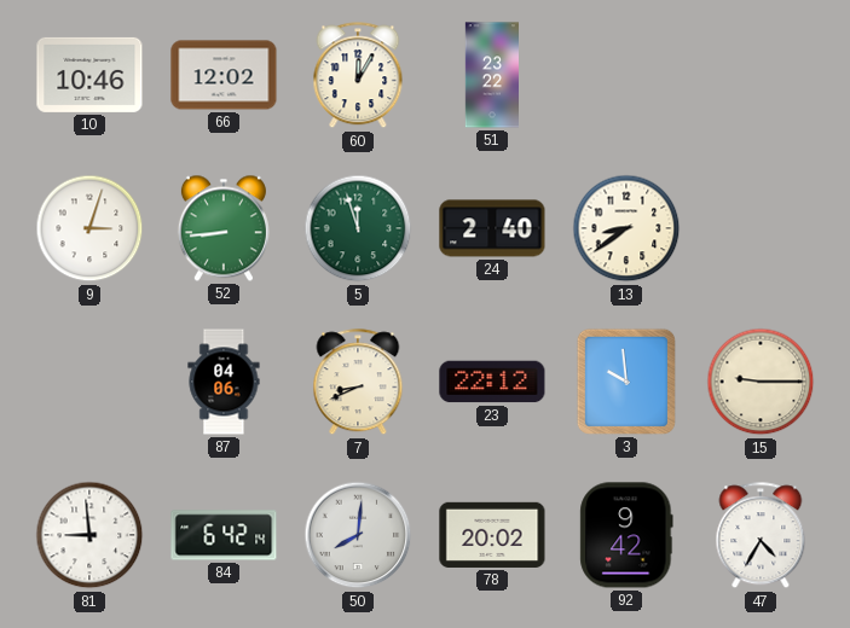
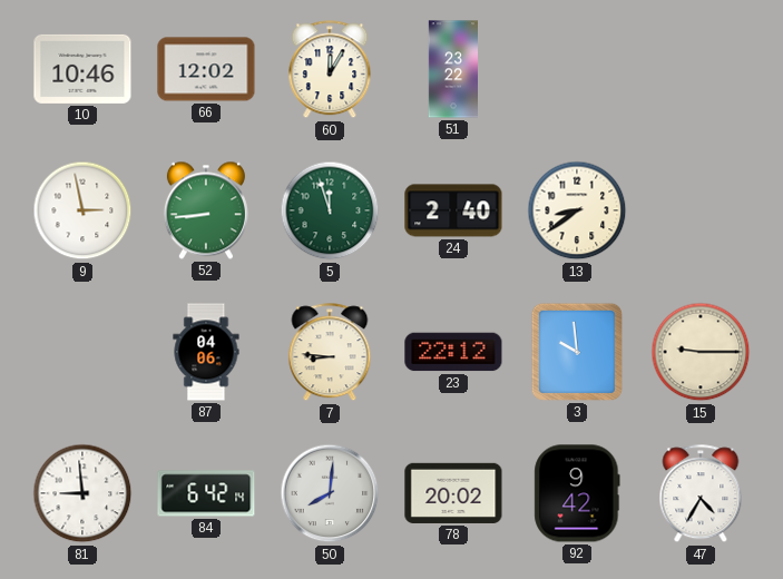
9: 3:03 -> 2:58
7: 8:41 -> 8:46
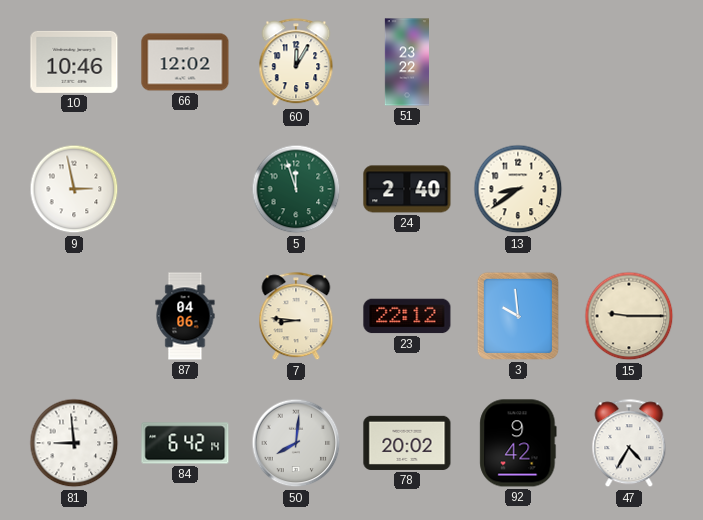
52: 8:44 -> none
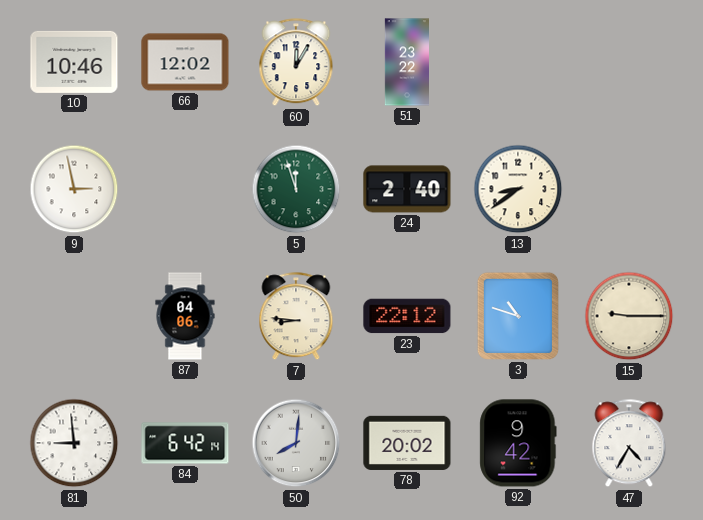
3: 9:59 -> 10:48
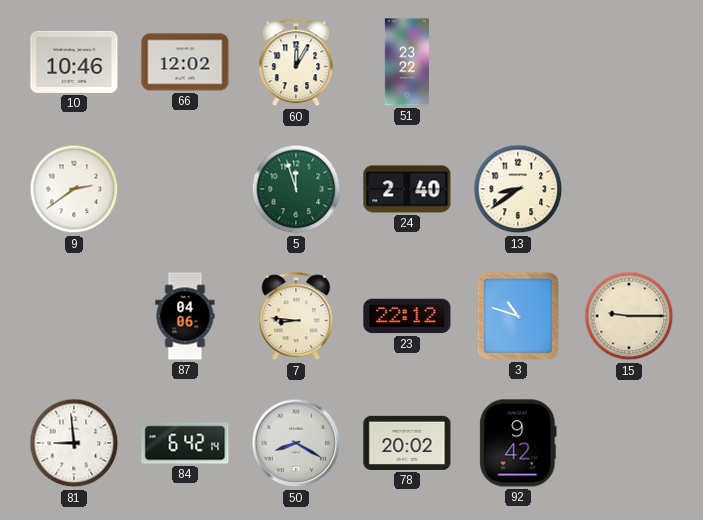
9: 2:58 -> 2:39
50: 8:01 -> 8:20
47: 4:35 -> none
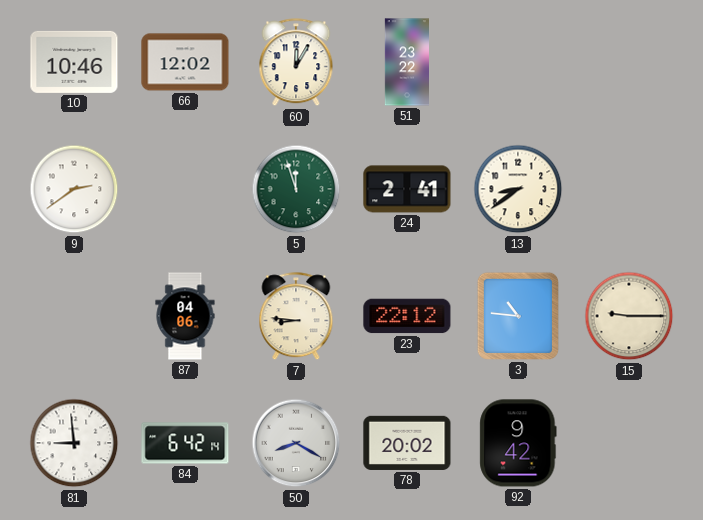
24: 2:40 -> 2:41
3: 10:48 -> 10:46
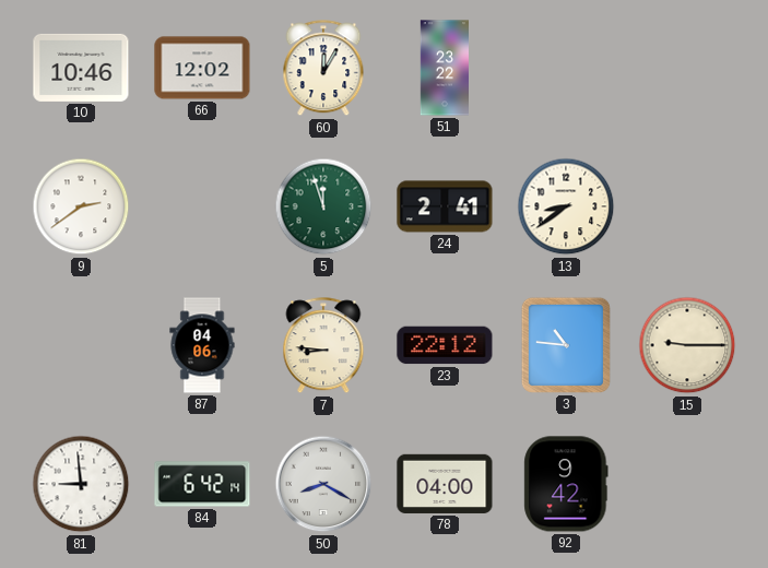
78: 20:02 -> 04:00
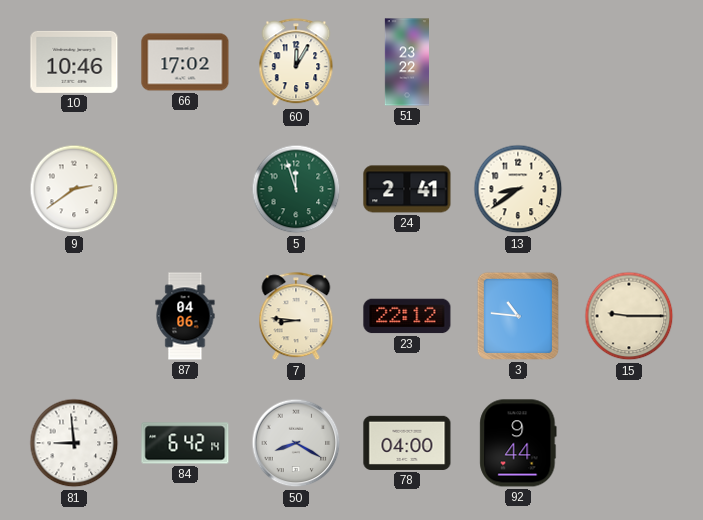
66: 12:02 -> 17:02
92: 9:42 -> 9:44
